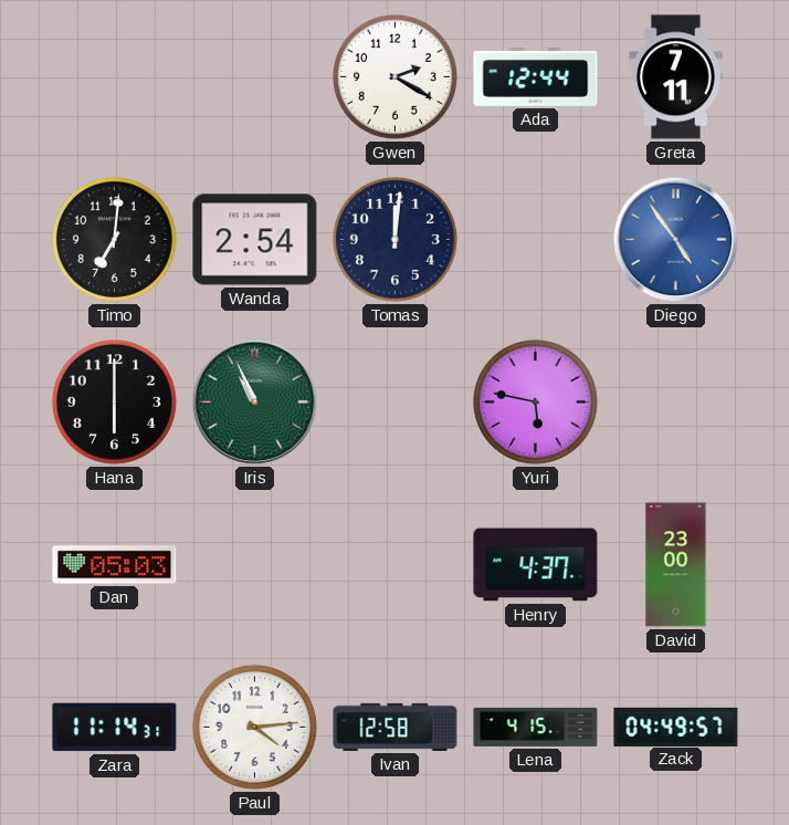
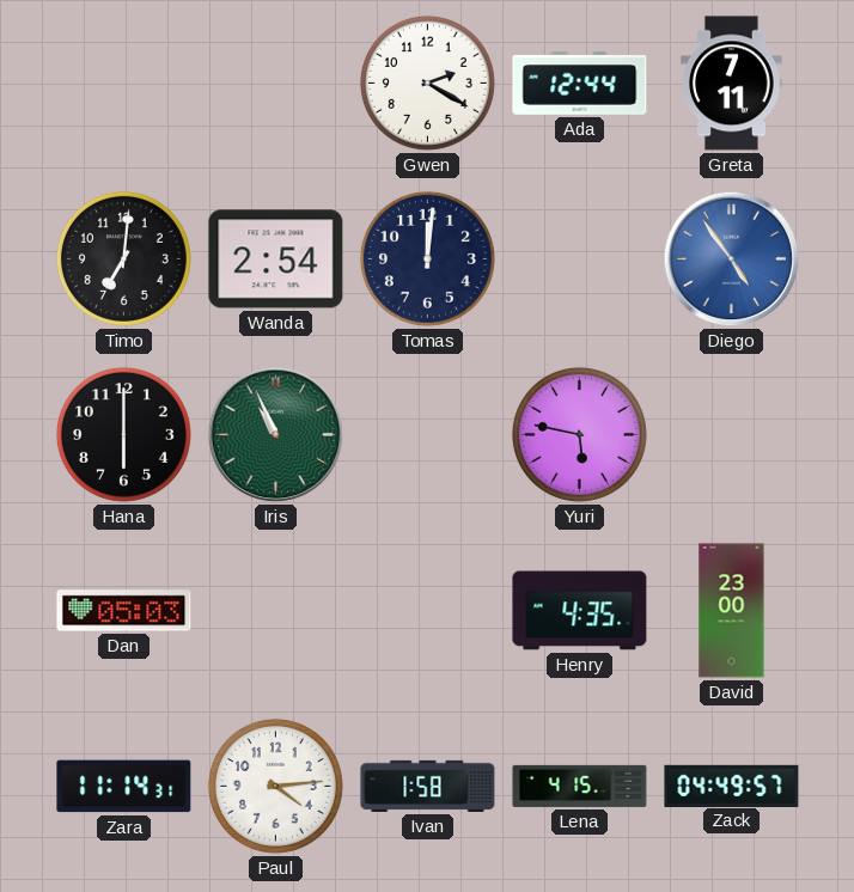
Henry: 4:37 -> 4:35
Ivan: 12:58 -> 1:58
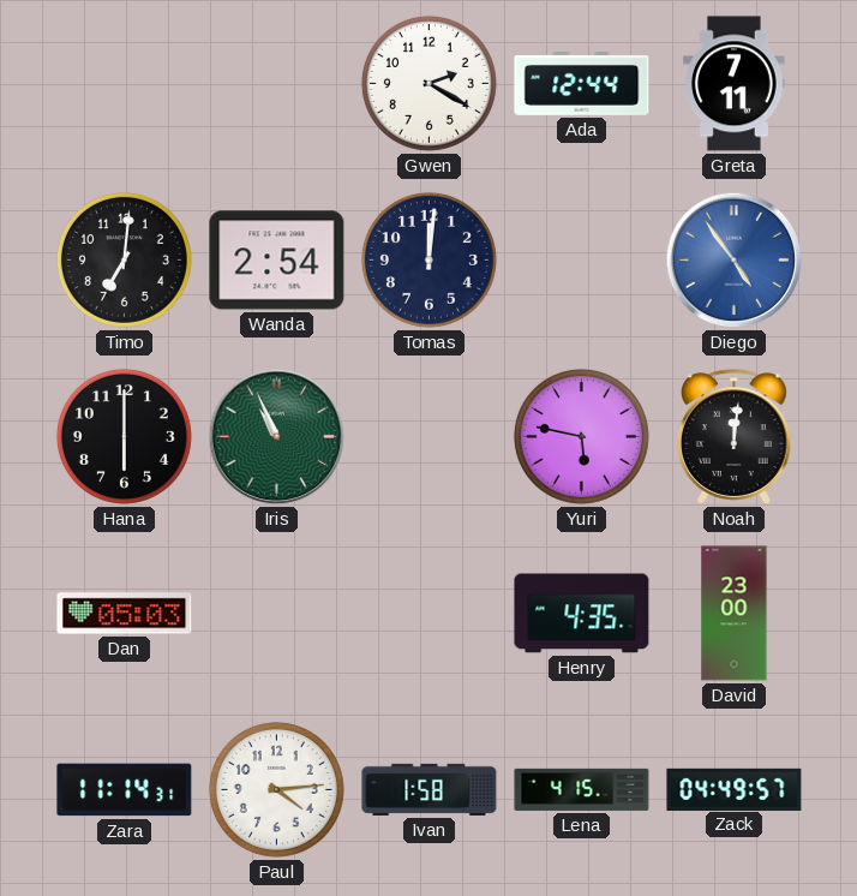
Noah: none -> 12:01
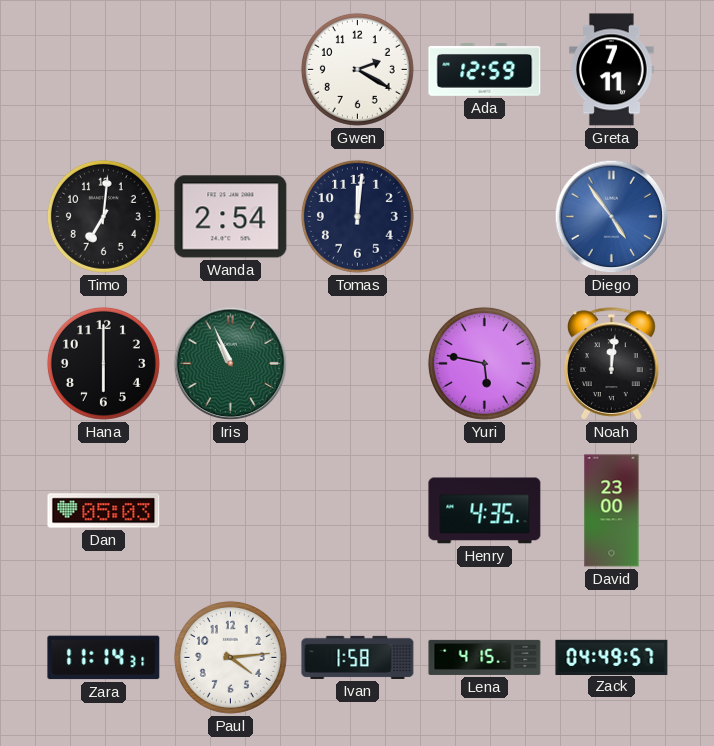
Ada: 12:44 -> 12:59
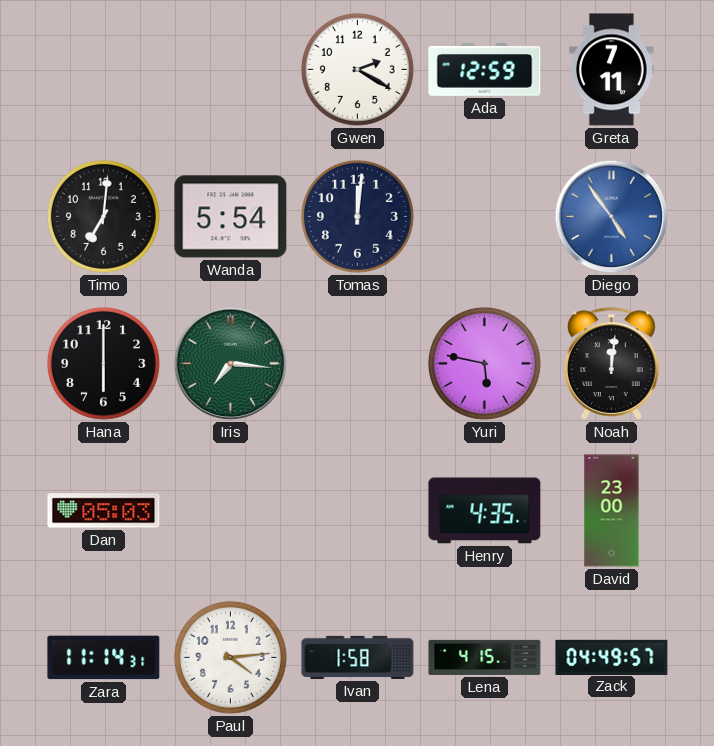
Wanda: 2:54 -> 5:54
Iris: 10:56 -> 7:16
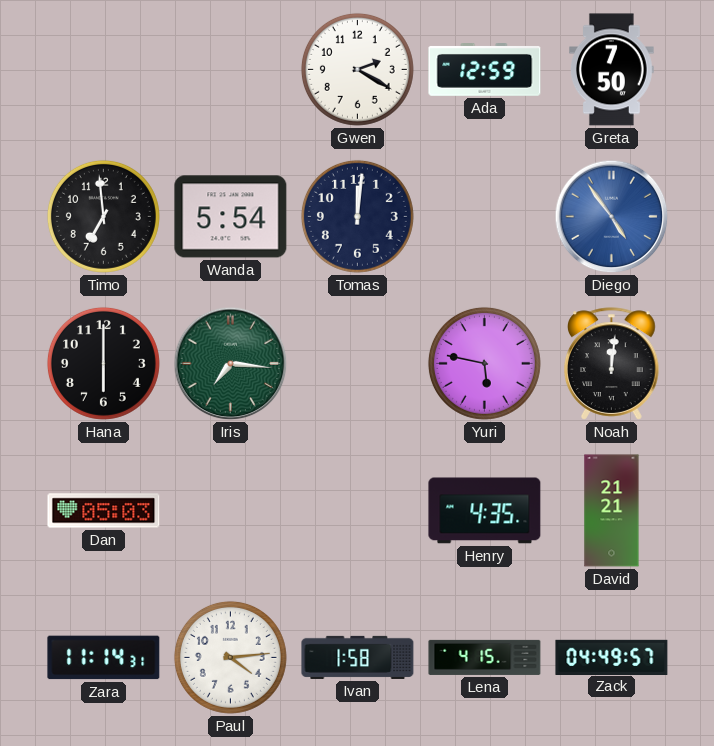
Greta: 7:11 -> 7:50
Timo: 7:01 -> 6:59
David: 23:00 -> 21:21
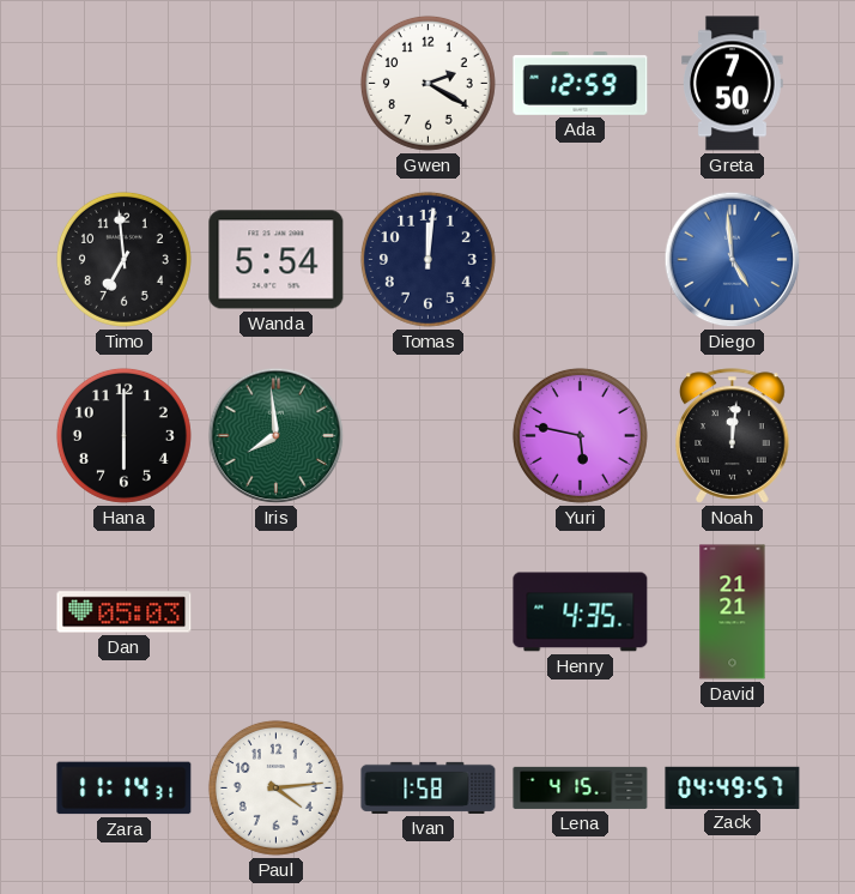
Diego: 4:54 -> 4:59
Iris: 7:16 -> 7:59
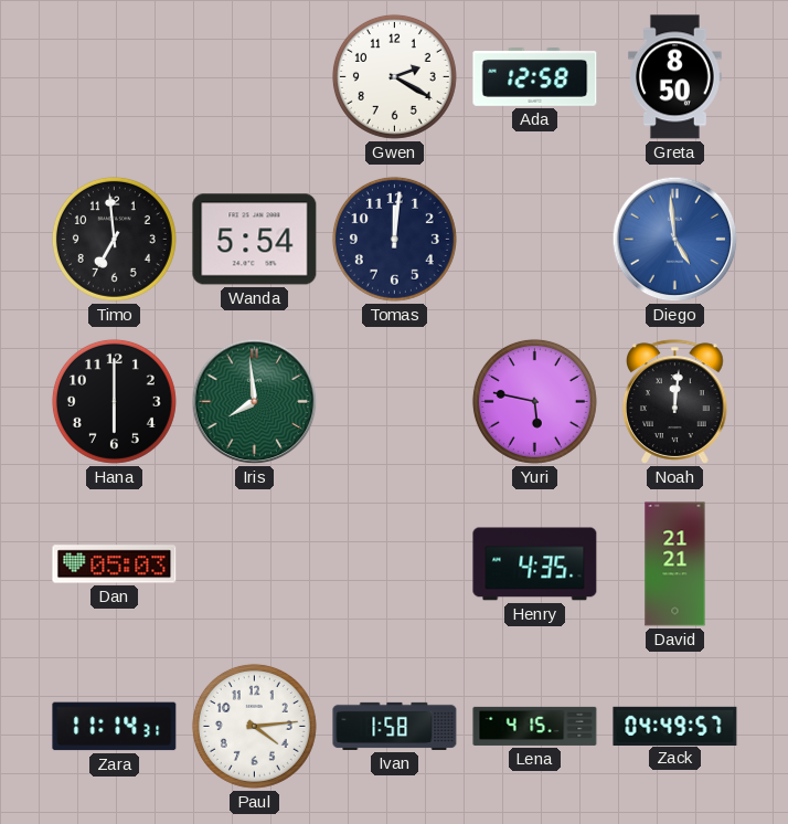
Ada: 12:59 -> 12:58
Greta: 7:50 -> 8:50
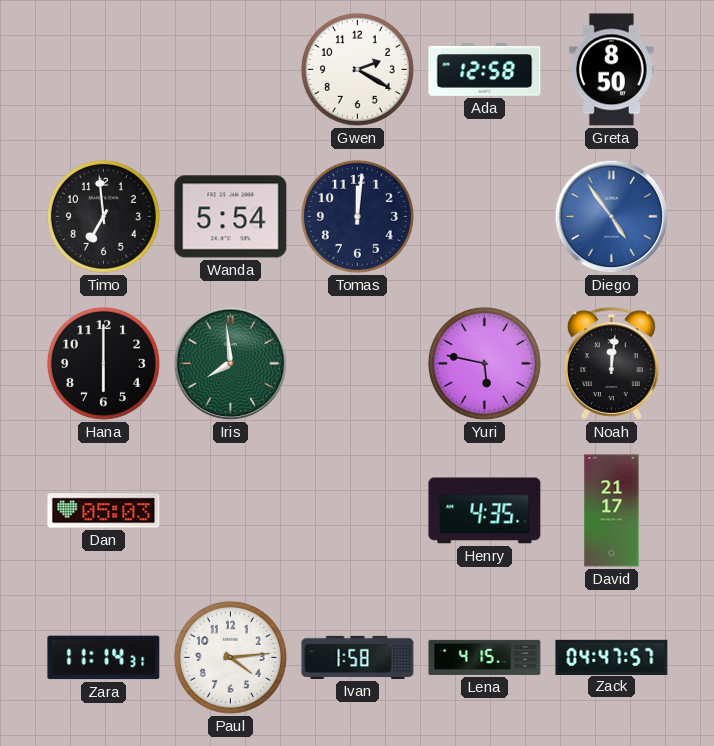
Diego: 4:59 -> 4:54
David: 21:21 -> 21:17
Zack: 04:49 -> 04:47
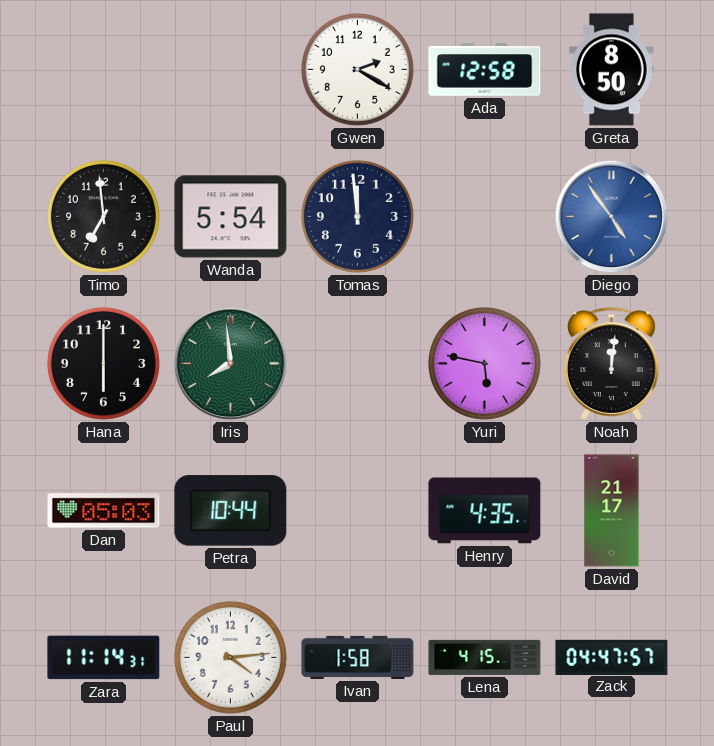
Tomas: 12:01 -> 11:59
Petra: none -> 10:44
